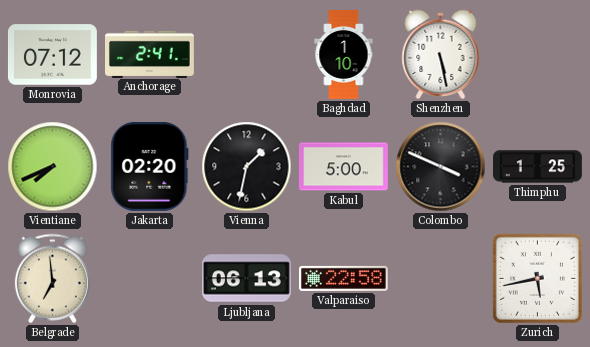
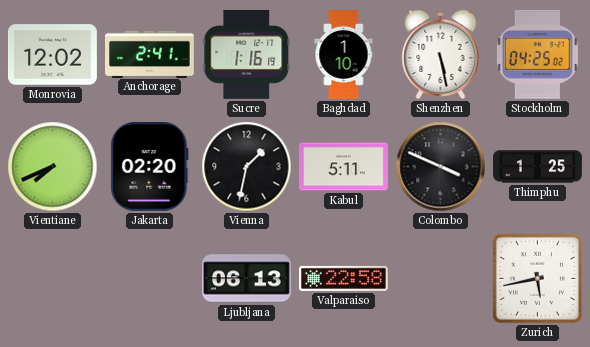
Monrovia: 07:12 -> 12:02
Sucre: none -> 1:16
Stockholm: none -> 04:25
Kabul: 5:00 -> 5:11
Belgrade: 6:59 -> none
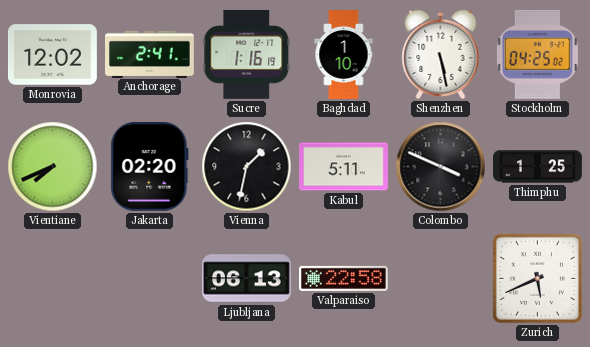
Zurich: 5:43 -> 5:41
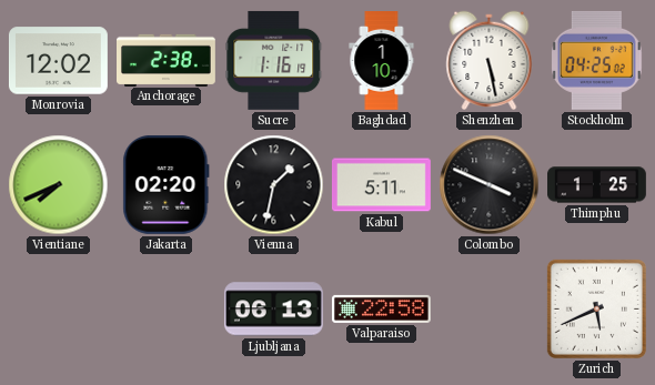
Anchorage: 2:41 -> 2:38
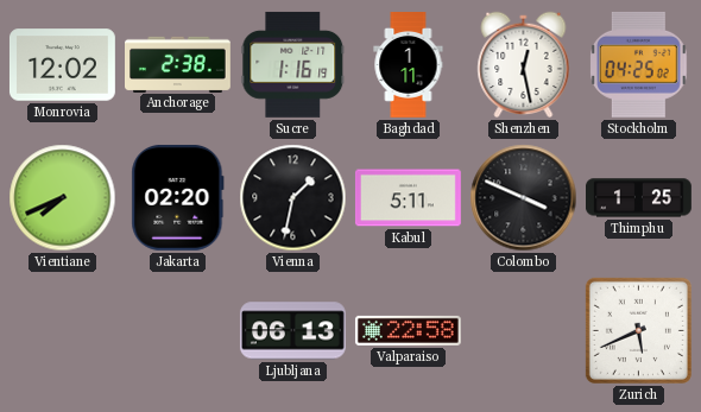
Baghdad: 1:10 -> 1:11
Shenzhen: 5:28 -> 12:28
